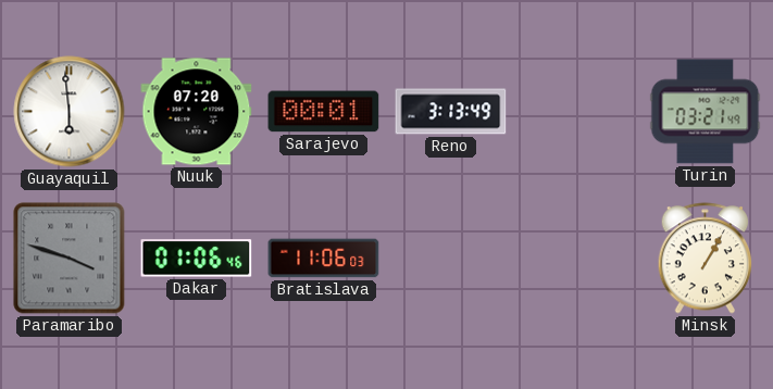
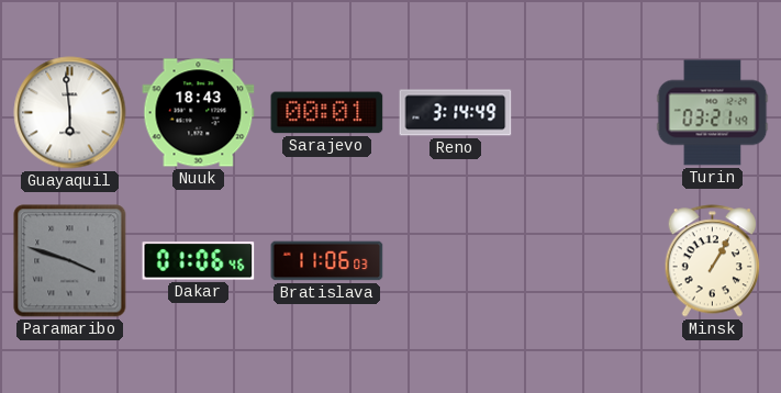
Nuuk: 07:20 -> 18:43
Reno: 3:13 -> 3:14
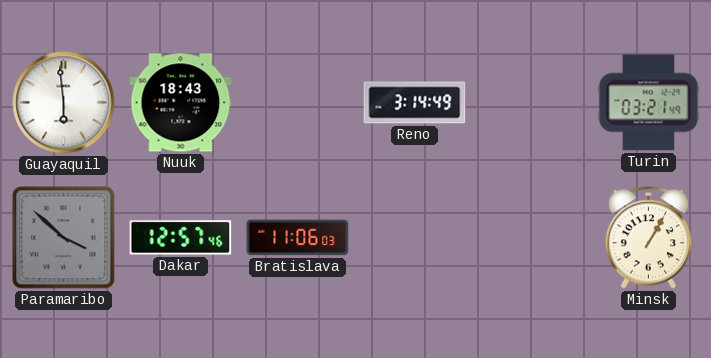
Sarajevo: 00:01 -> none
Paramaribo: 3:48 -> 3:52
Dakar: 01:06 -> 12:57
